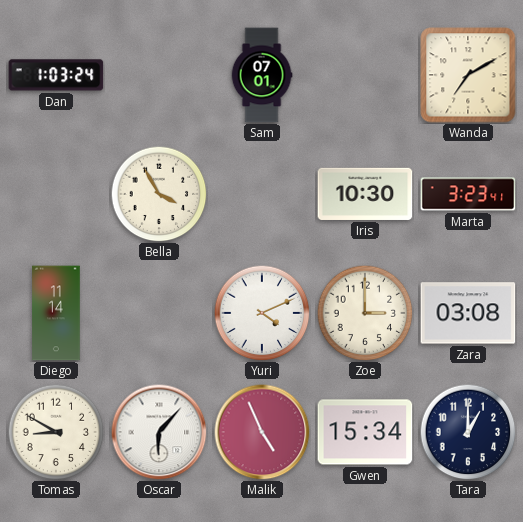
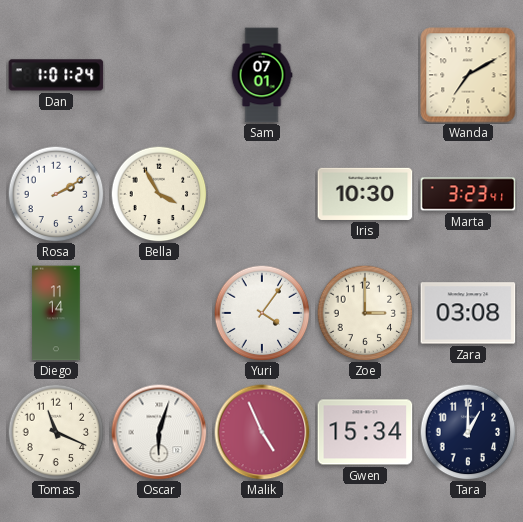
Dan: 1:03 -> 1:01
Rosa: none -> 2:10
Yuri: 4:11 -> 4:06
Tomas: 8:50 -> 11:19
Oscar: 6:07 -> 6:03
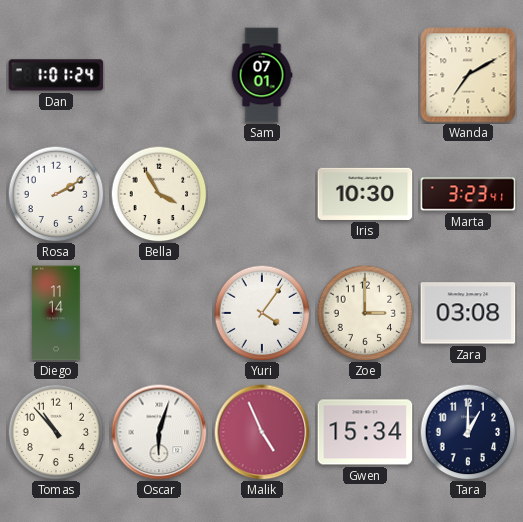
Tomas: 11:19 -> 10:53
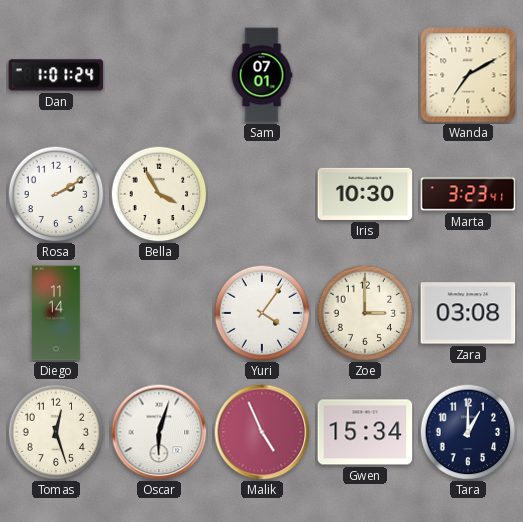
Tomas: 10:53 -> 12:27
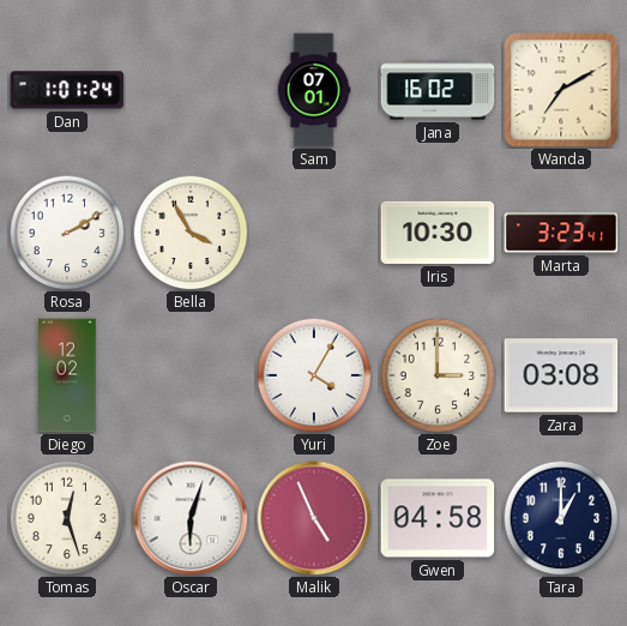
Jana: none -> 16:02
Diego: 11:14 -> 12:02
Yuri: 4:06 -> 4:05
Gwen: 15:34 -> 04:58
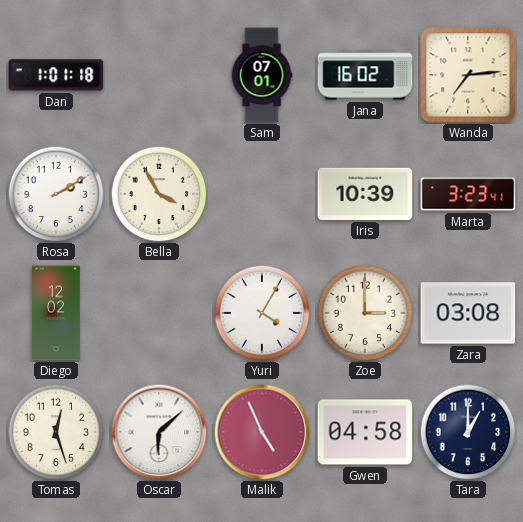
Dan: 1:01:24 -> 1:01:18
Wanda: 7:10 -> 7:14
Iris: 10:30 -> 10:39
Oscar: 6:03 -> 6:08
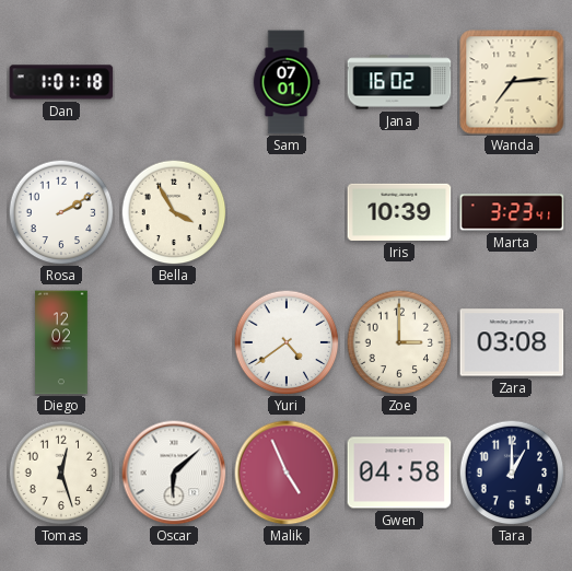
Yuri: 4:05 -> 4:39
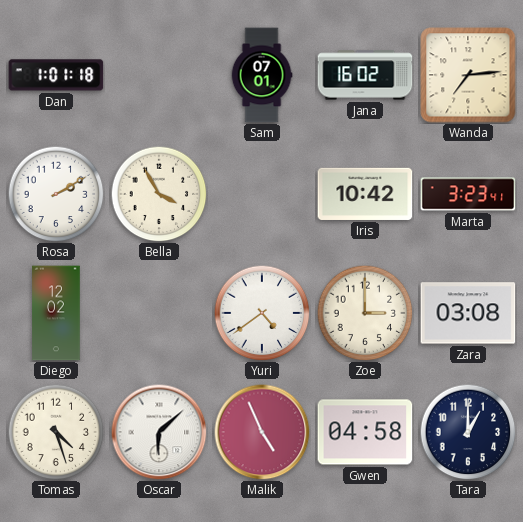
Iris: 10:39 -> 10:42
Tomas: 12:27 -> 4:27
